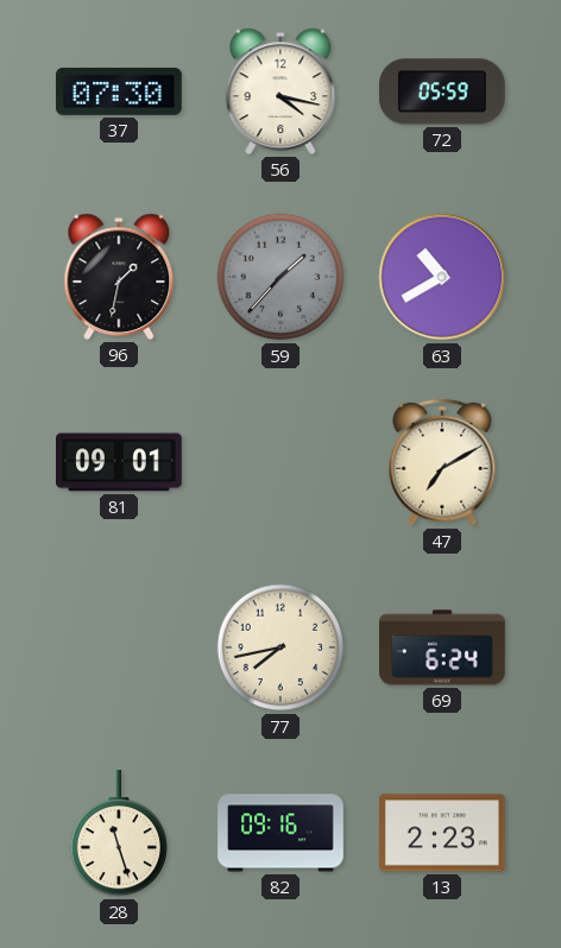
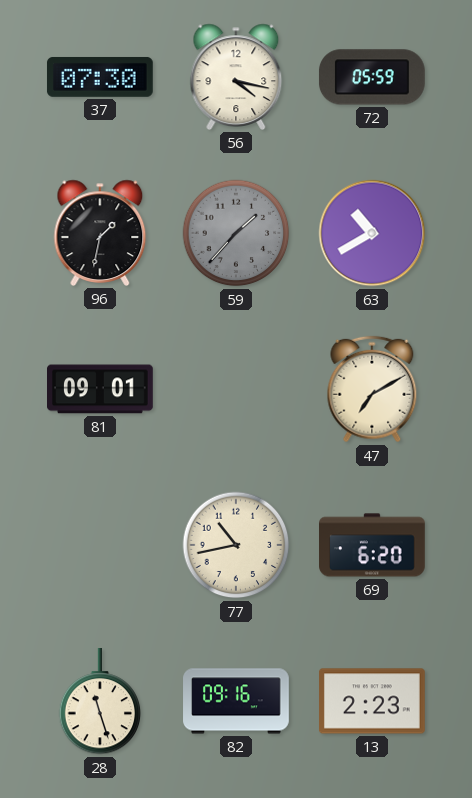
77: 7:43 -> 10:43
69: 6:24 -> 6:20
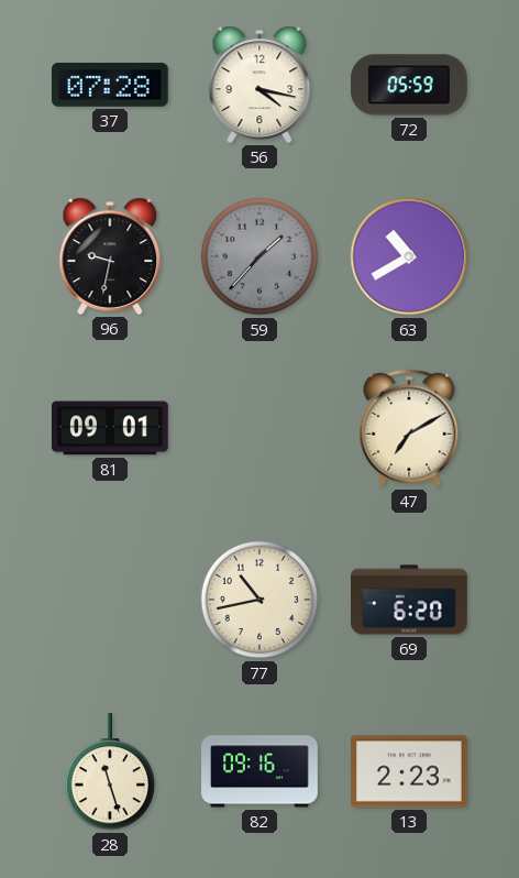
37: 07:30 -> 07:28
96: 1:32 -> 9:32
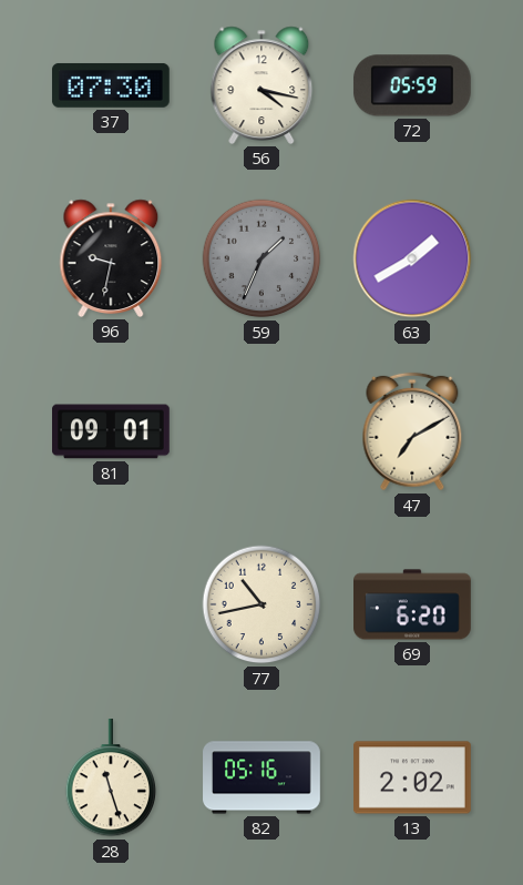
37: 07:28 -> 07:30
59: 1:37 -> 1:34
63: 10:40 -> 1:40
82: 09:16 -> 05:16
13: 2:23 -> 2:02
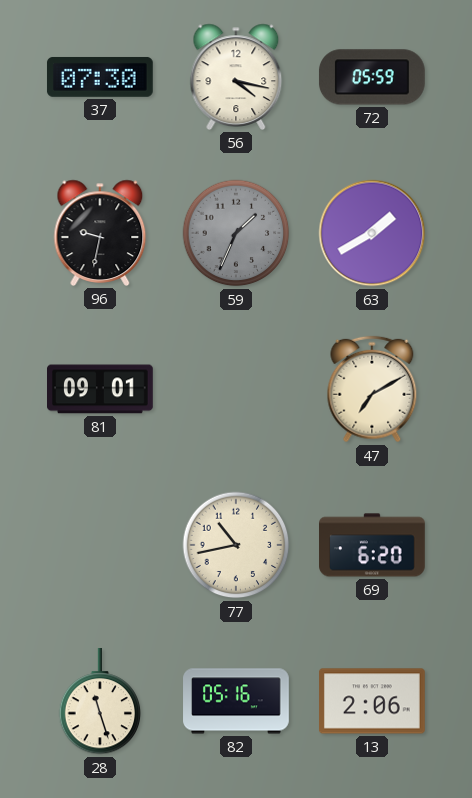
13: 2:02 -> 2:06
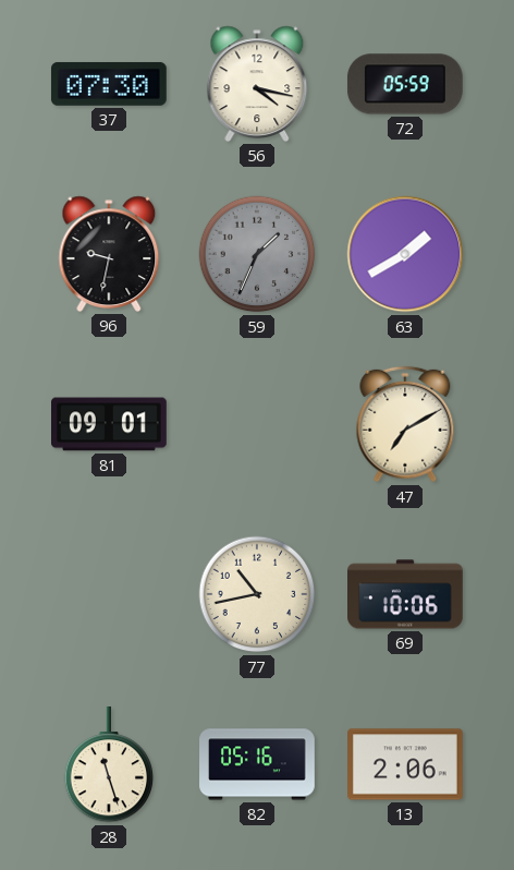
69: 6:20 -> 10:06
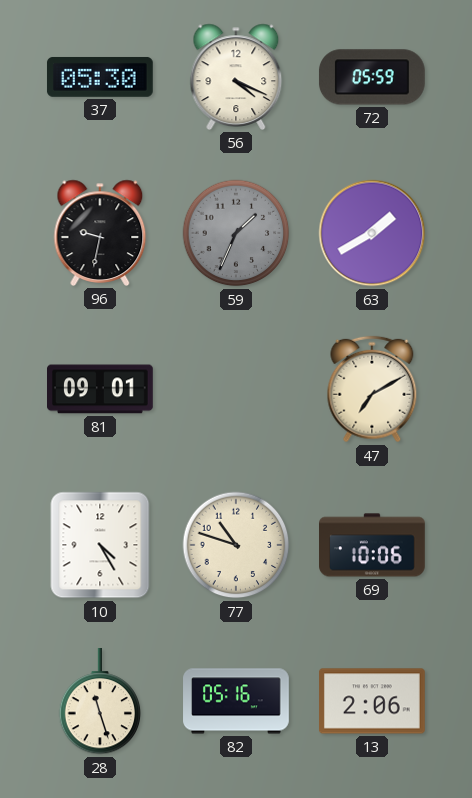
37: 07:30 -> 05:30
56: 4:17 -> 4:19
10: none -> 4:25
77: 10:43 -> 10:48
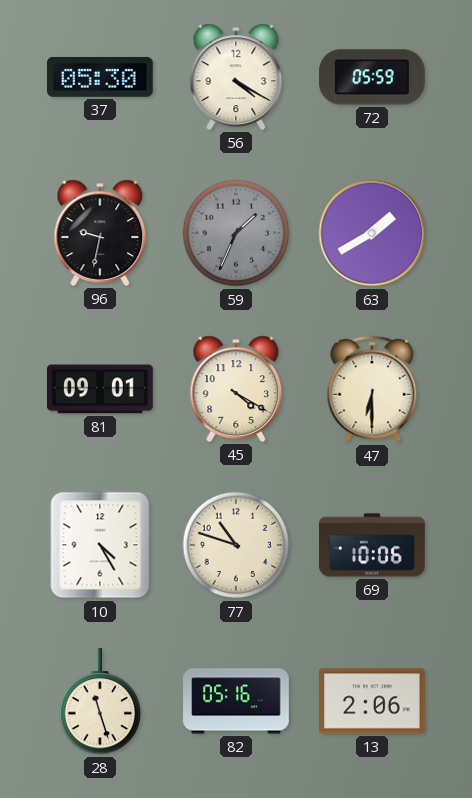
56: 4:19 -> 4:20
45: none -> 4:20
47: 7:10 -> 6:30
